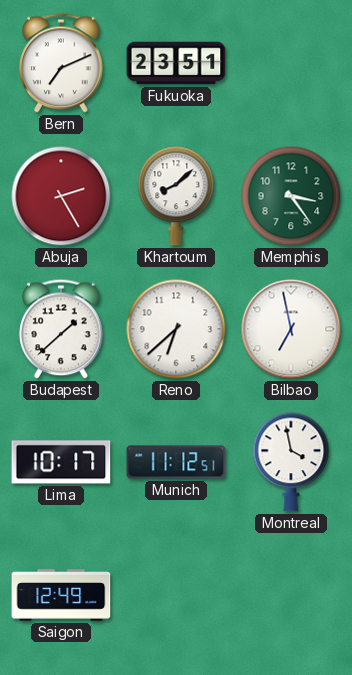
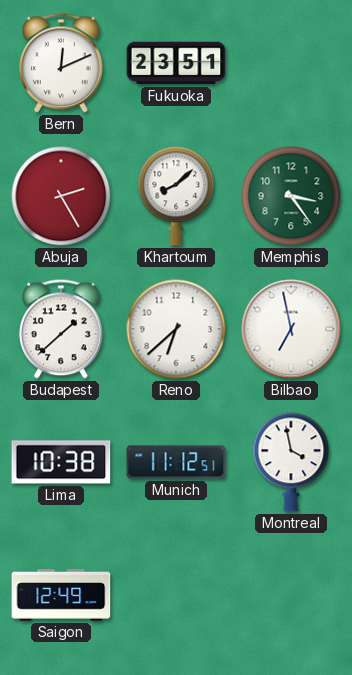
Bern: 7:11 -> 12:11
Lima: 10:17 -> 10:38
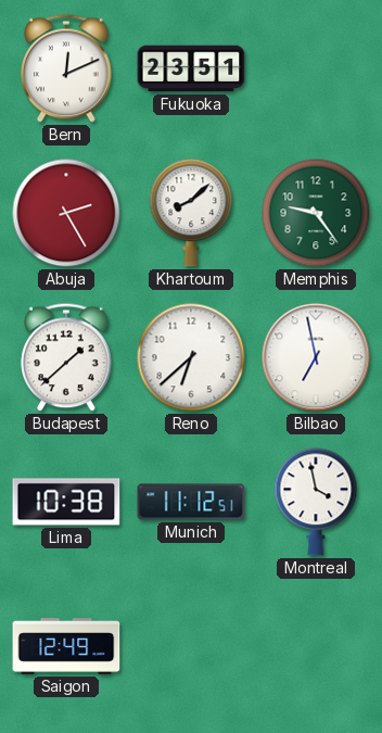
Memphis: 3:24 -> 9:24
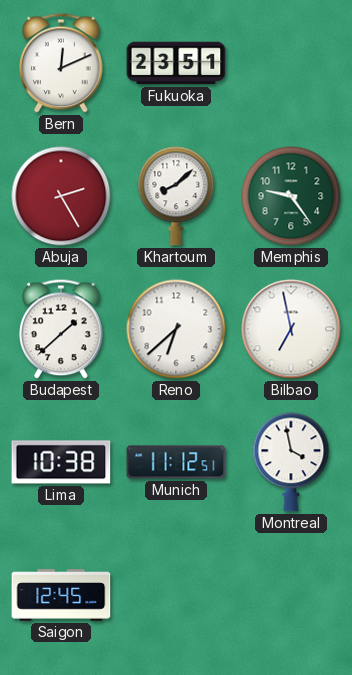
Saigon: 12:49 -> 12:45
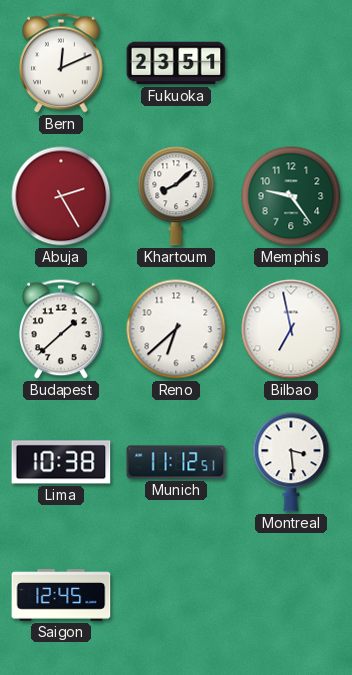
Montreal: 3:58 -> 3:29
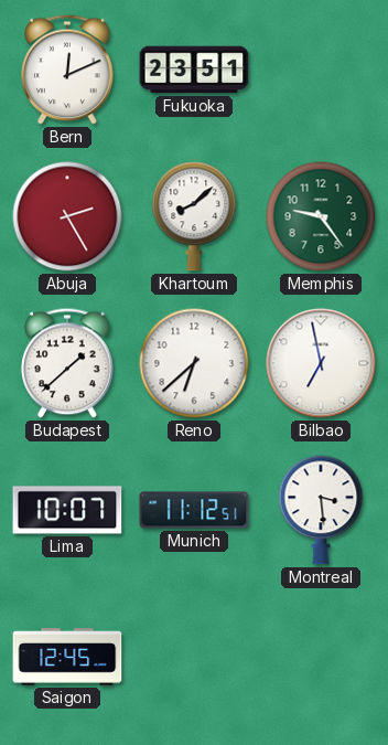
Lima: 10:38 -> 10:07
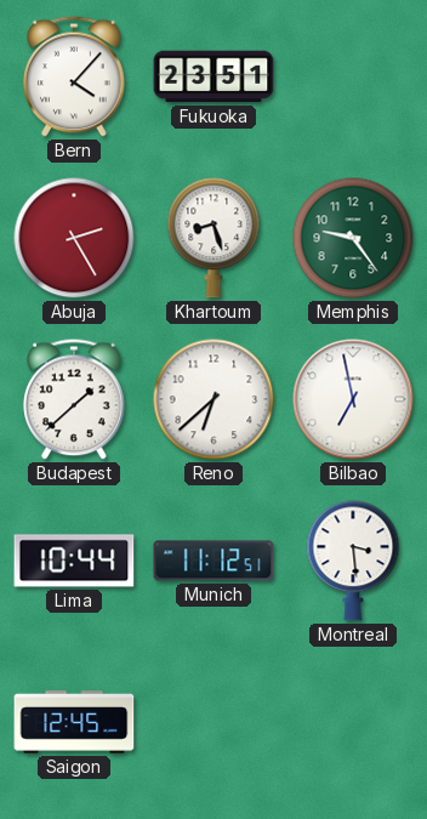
Bern: 12:11 -> 4:07
Khartoum: 8:08 -> 8:27
Lima: 10:07 -> 10:44
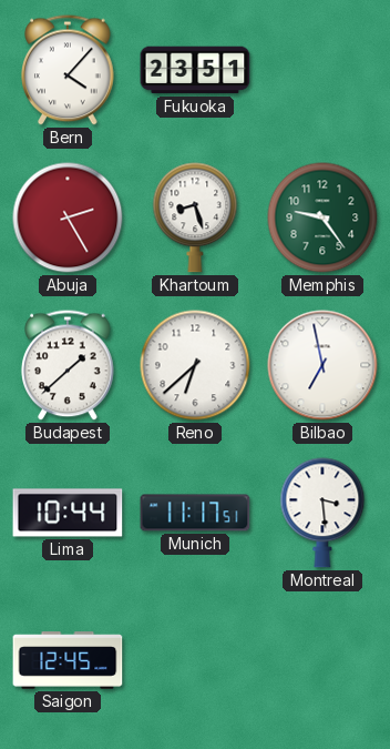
Munich: 11:12 -> 11:17
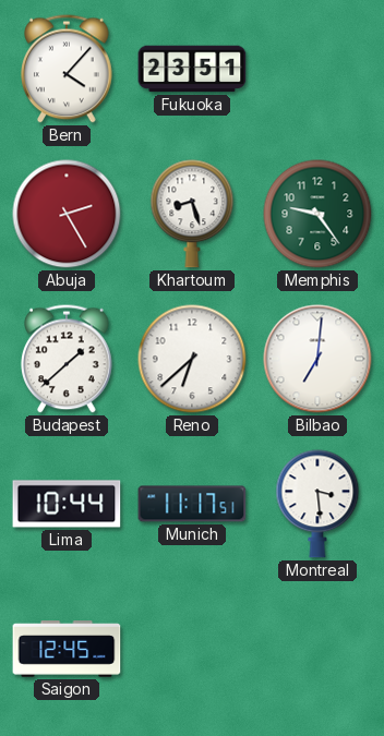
Bilbao: 6:58 -> 7:01
